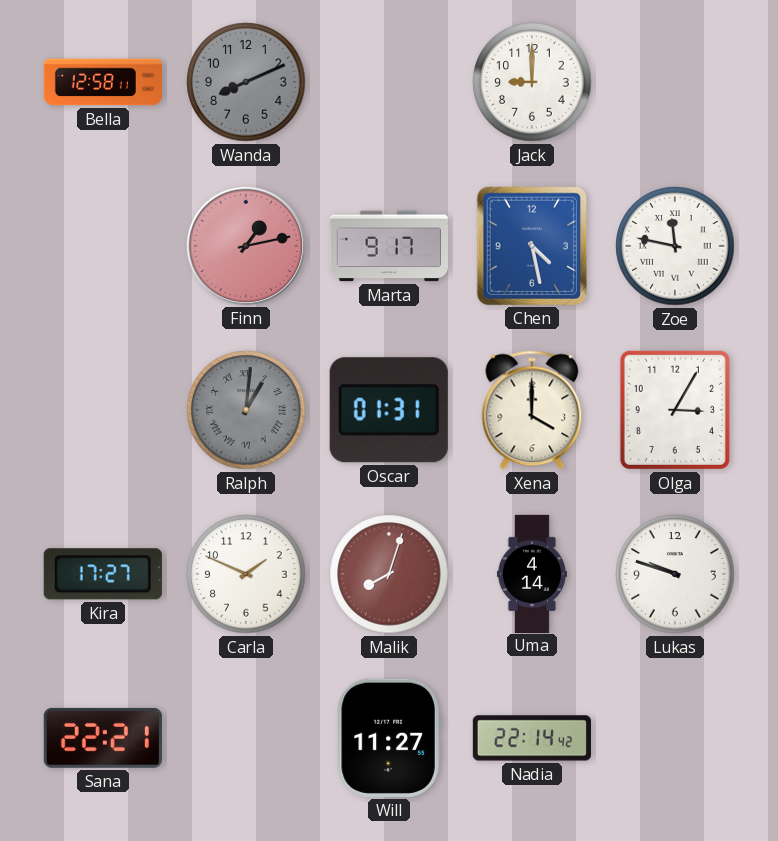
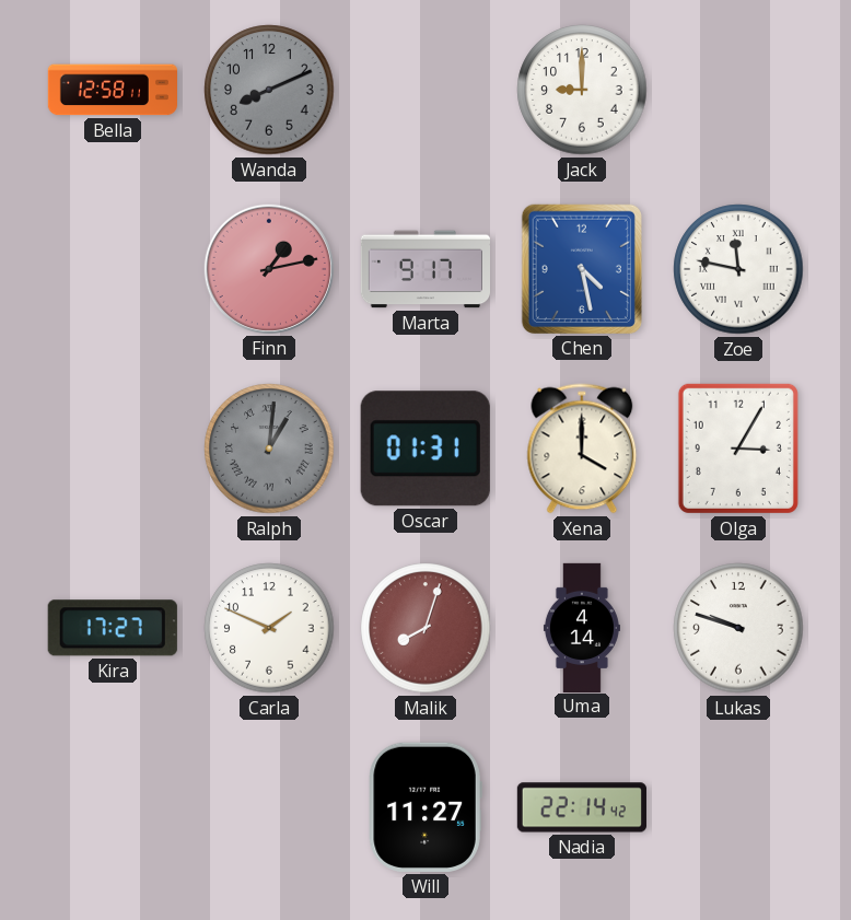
Sana: 22:21 -> none
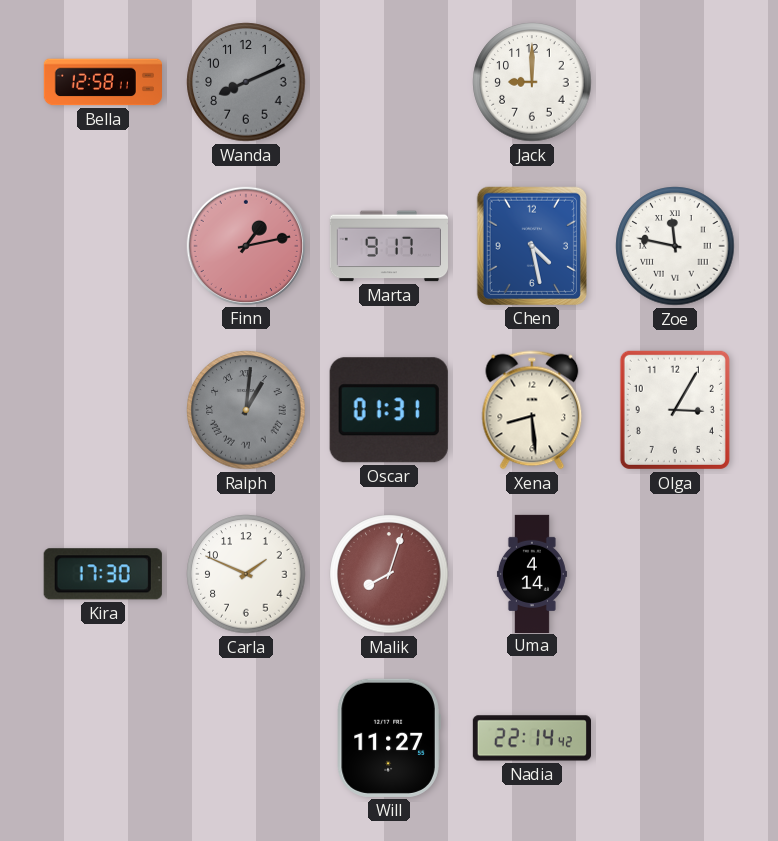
Xena: 4:00 -> 8:29
Kira: 17:27 -> 17:30
Lukas: 9:48 -> none
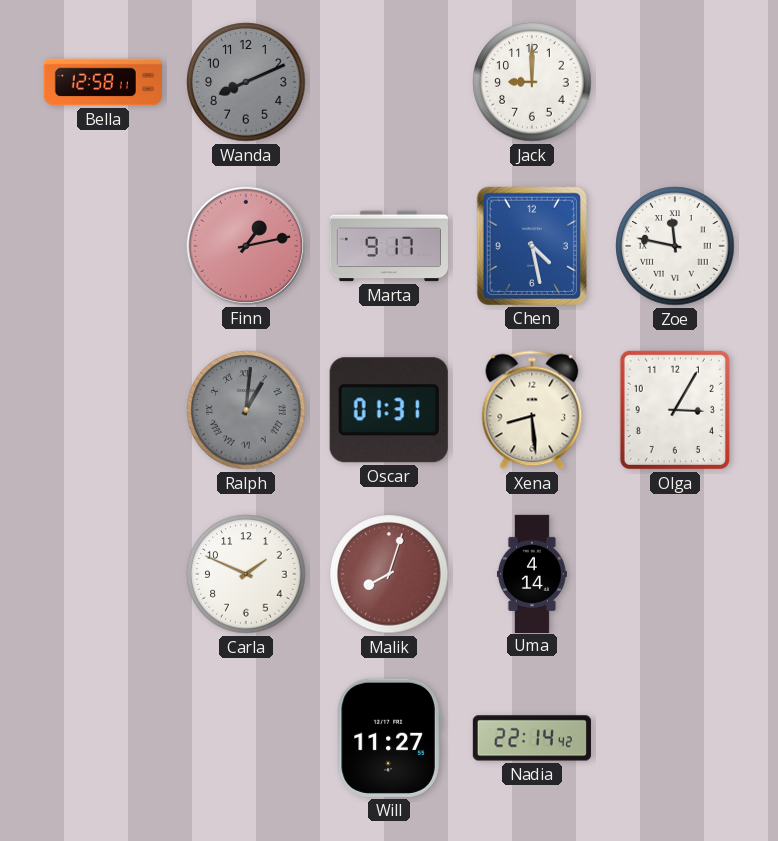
Kira: 17:30 -> none
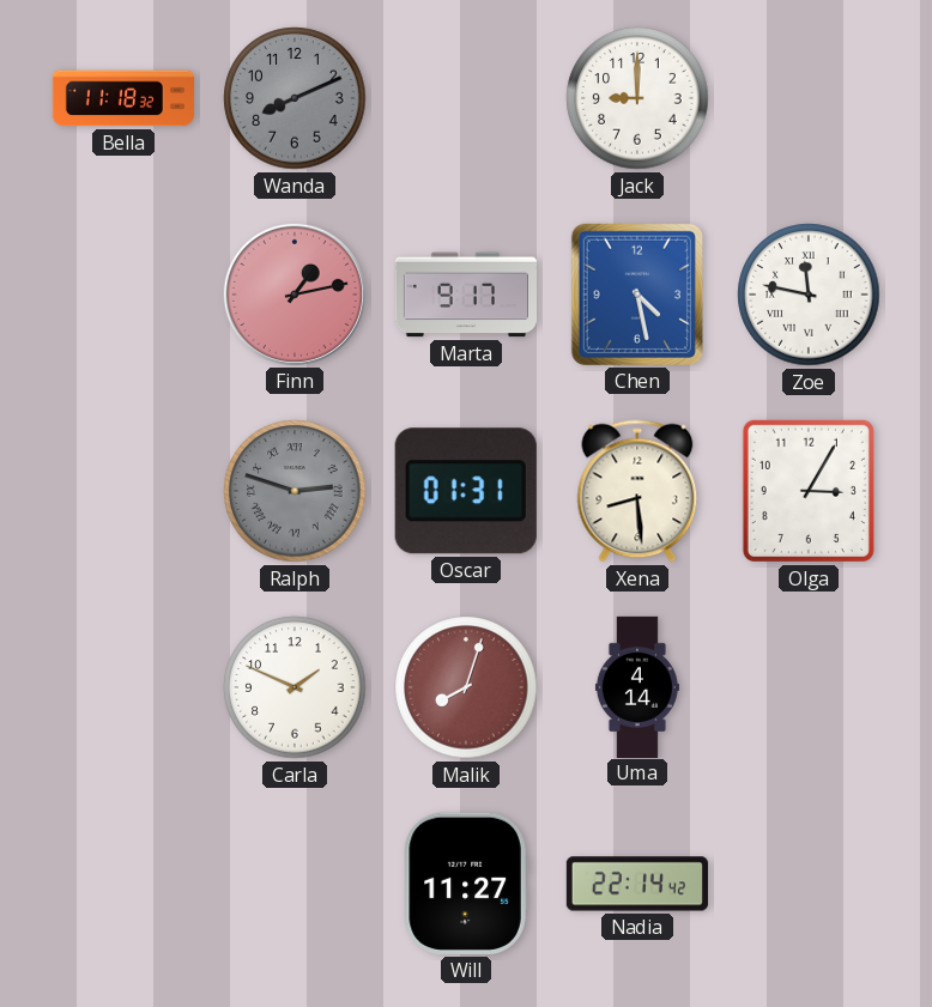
Bella: 12:58 -> 11:18
Ralph: 1:01 -> 2:48
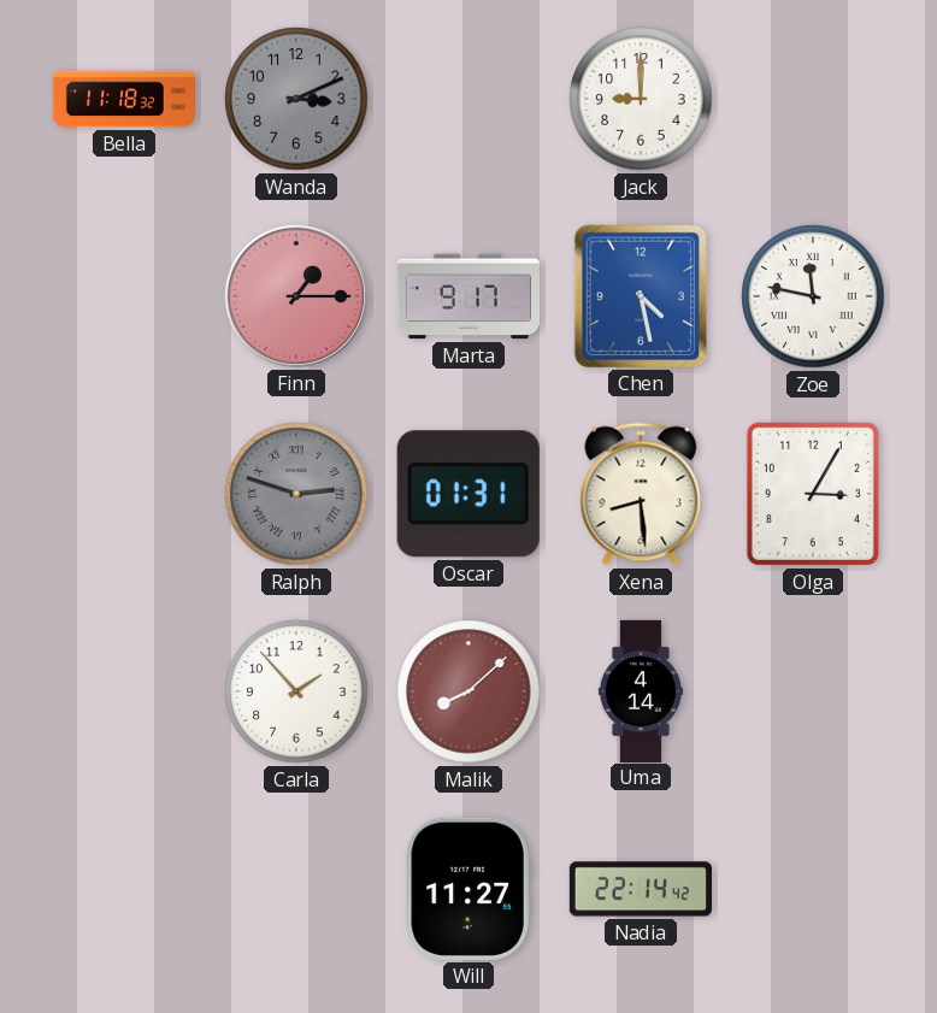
Wanda: 8:11 -> 3:11
Finn: 1:13 -> 1:15
Carla: 1:49 -> 1:53
Malik: 8:03 -> 8:08
